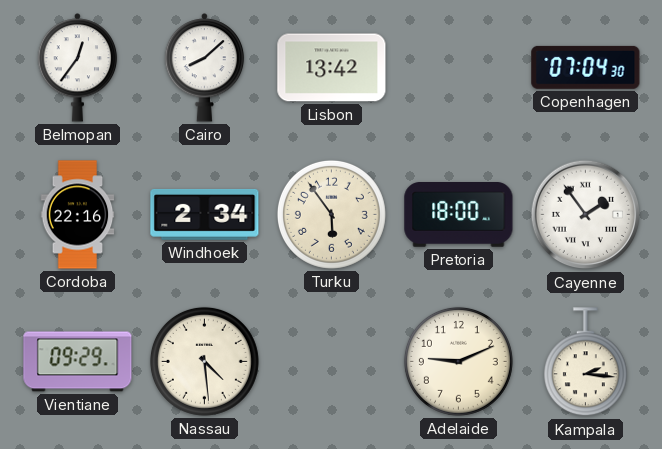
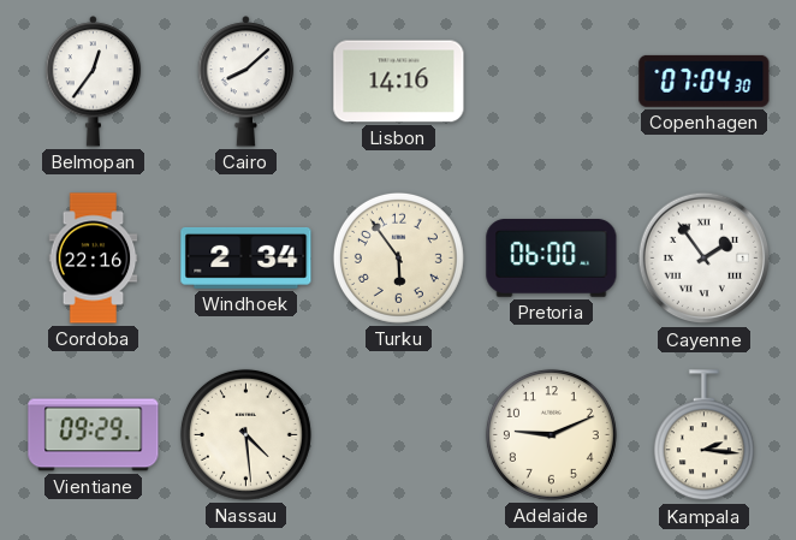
Lisbon: 13:42 -> 14:16
Pretoria: 18:00 -> 06:00
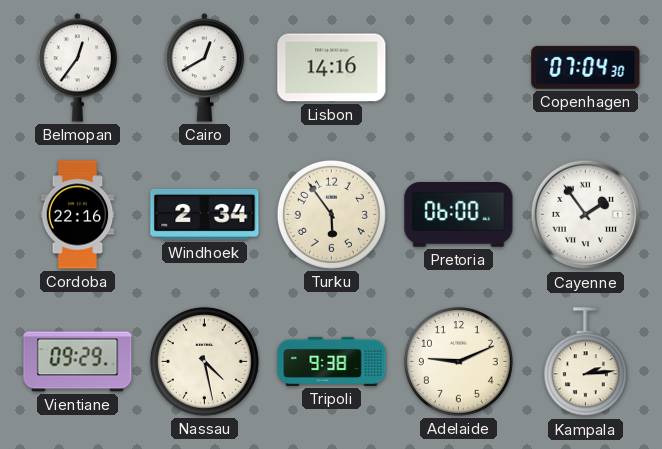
Cairo: 8:08 -> 12:40
Nassau: 4:29 -> 4:28
Tripoli: none -> 9:38
Kampala: 2:16 -> 2:14
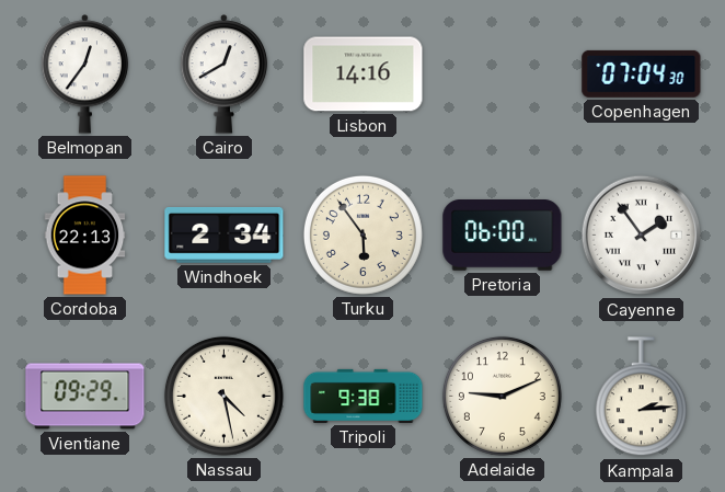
Cordoba: 22:16 -> 22:13
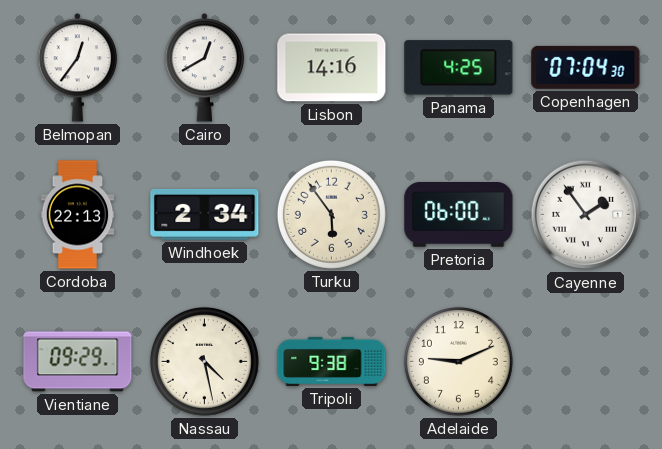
Panama: none -> 4:25
Kampala: 2:14 -> none
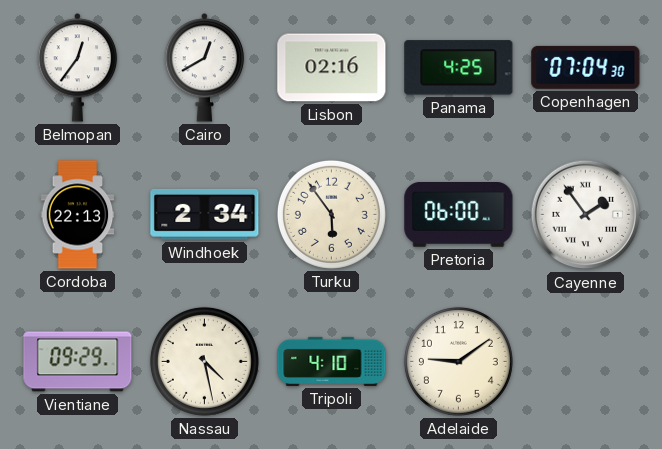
Lisbon: 14:16 -> 02:16
Tripoli: 9:38 -> 4:10
Adelaide: 9:11 -> 9:09
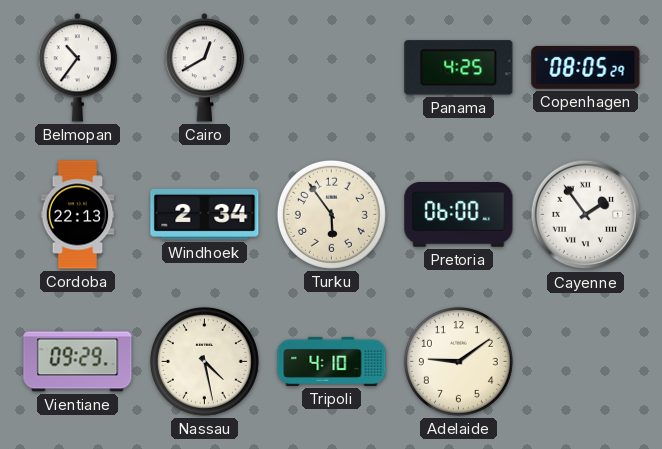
Belmopan: 12:36 -> 10:36
Lisbon: 02:16 -> none
Copenhagen: 07:04 -> 08:05
